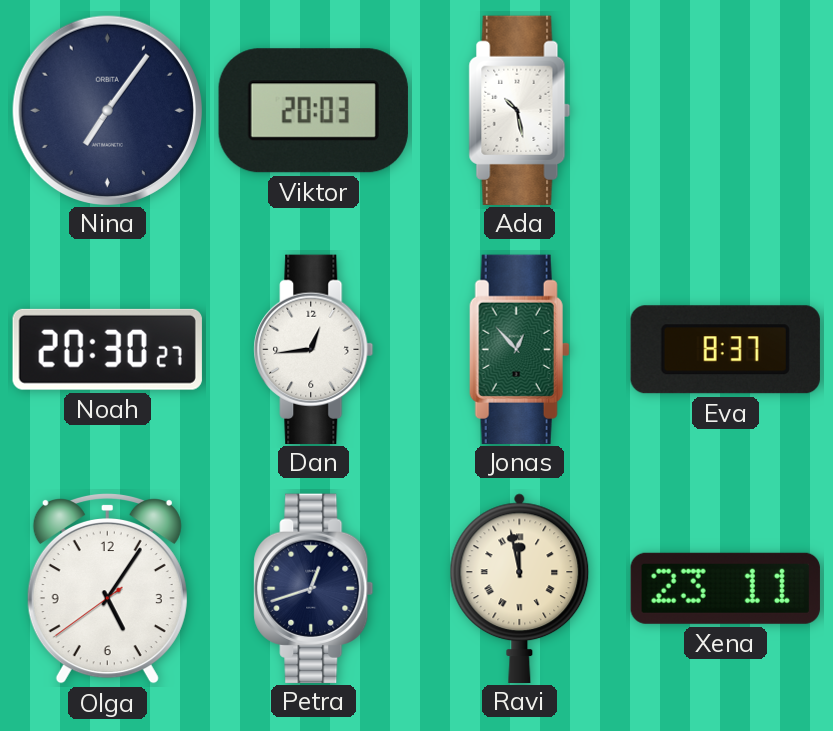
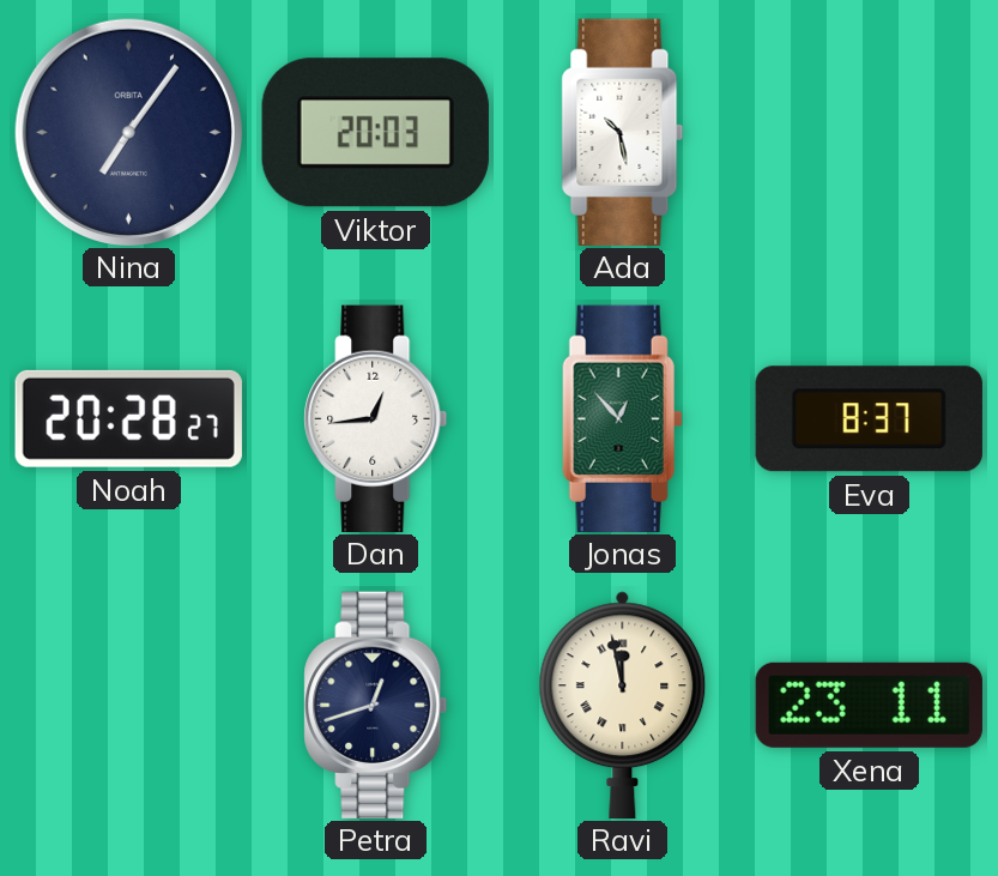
Noah: 20:30 -> 20:28
Olga: 5:05 -> none
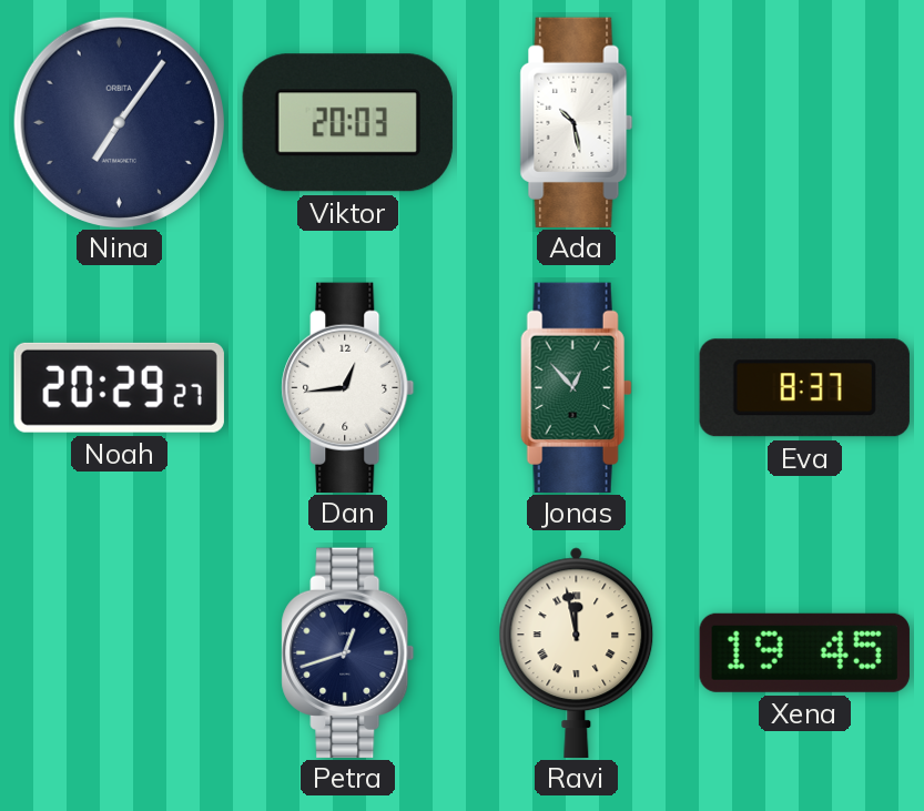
Noah: 20:28 -> 20:29
Xena: 23:11 -> 19:45
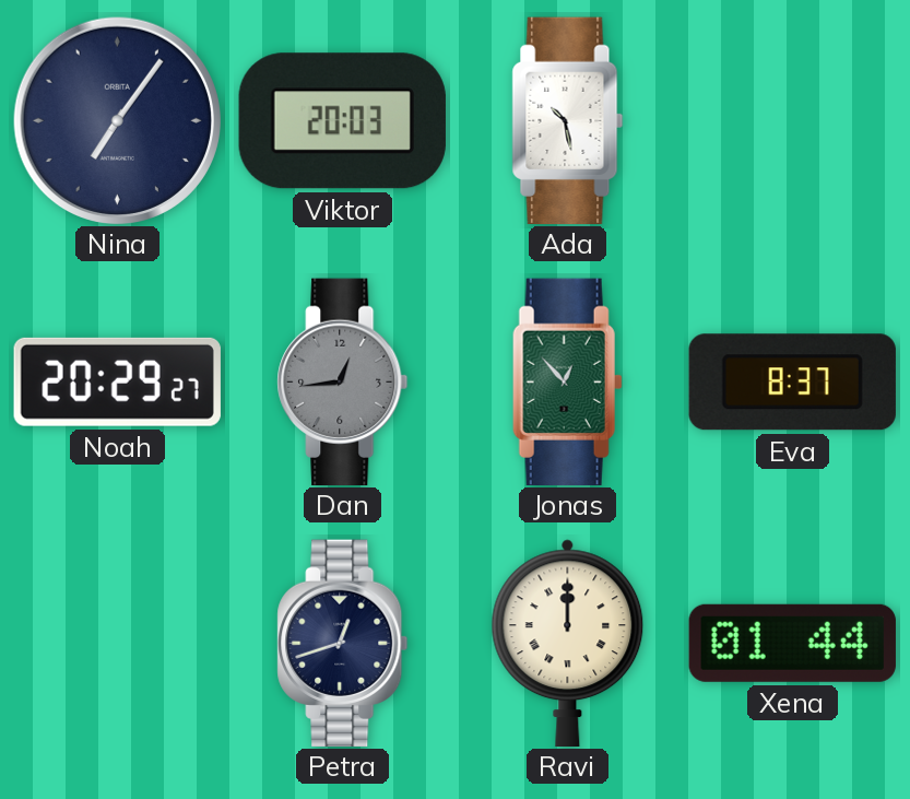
Dan dial: white -> grey
Ravi: 11:58 -> 12:00
Xena: 19:45 -> 01:44
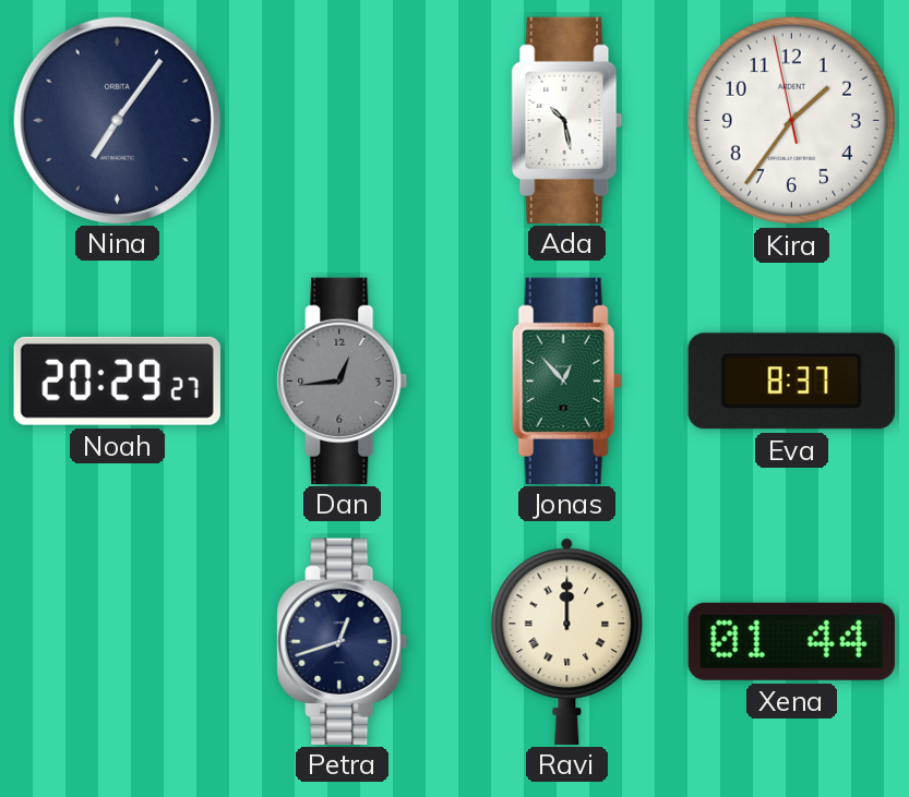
Viktor: 20:03 -> none
Kira: none -> 1:35
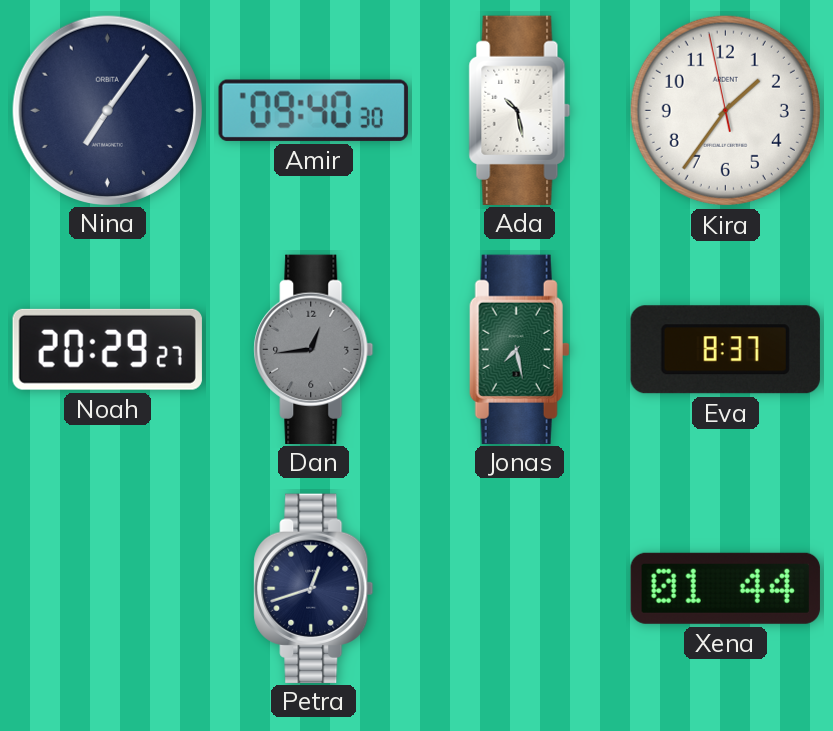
Amir: none -> 09:40
Jonas: 12:53 -> 7:28
Ravi: 12:00 -> none
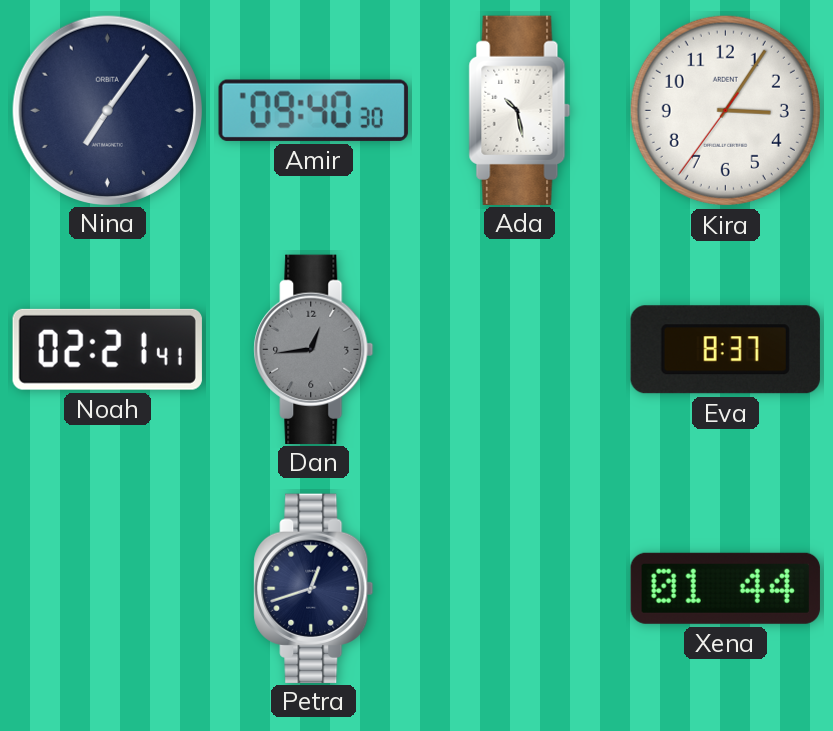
Kira: 1:35 -> 3:05
Noah: 20:29 -> 02:21
Jonas: 7:28 -> none
